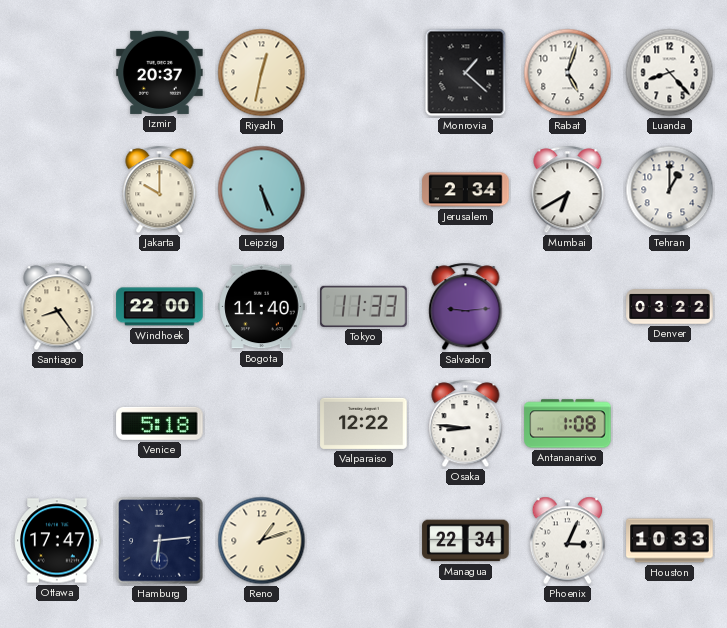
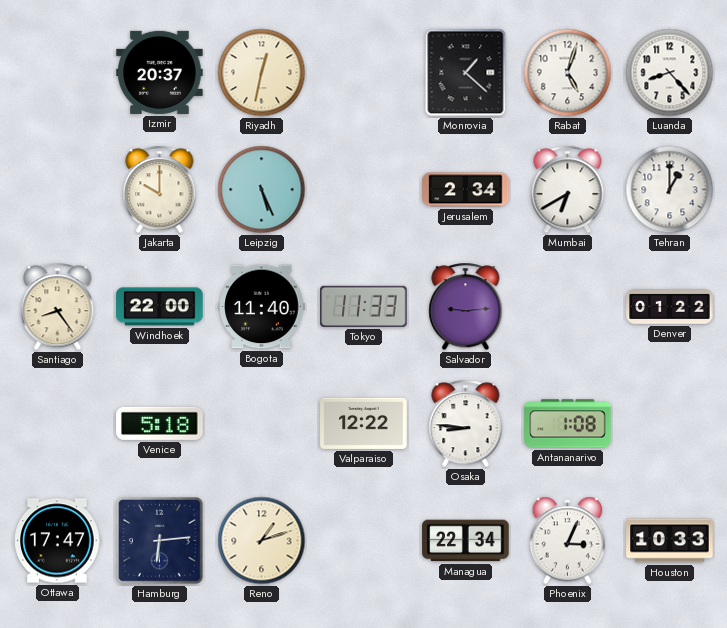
Denver: 03:22 -> 01:22
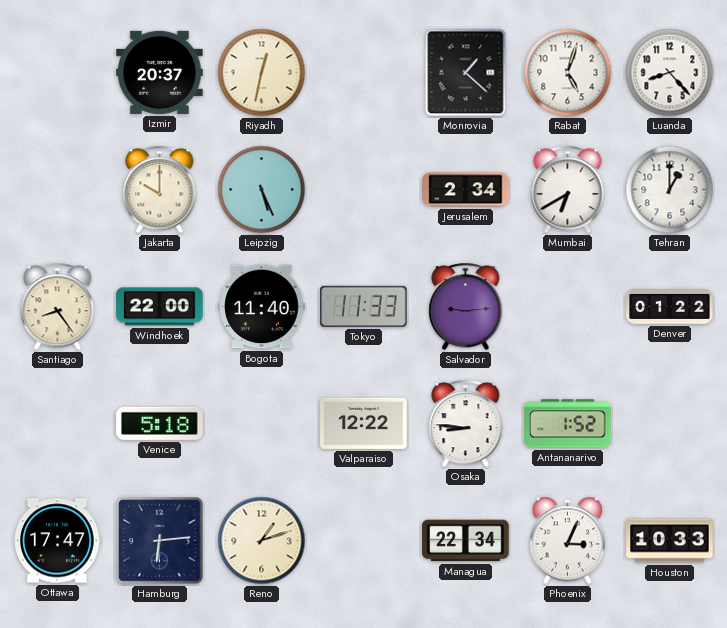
Antananarivo: 1:08 -> 1:52
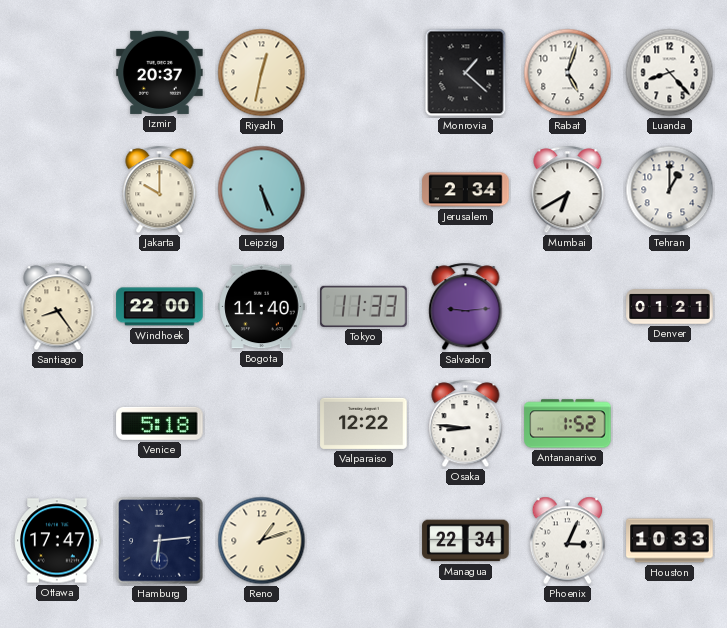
Denver: 01:22 -> 01:21
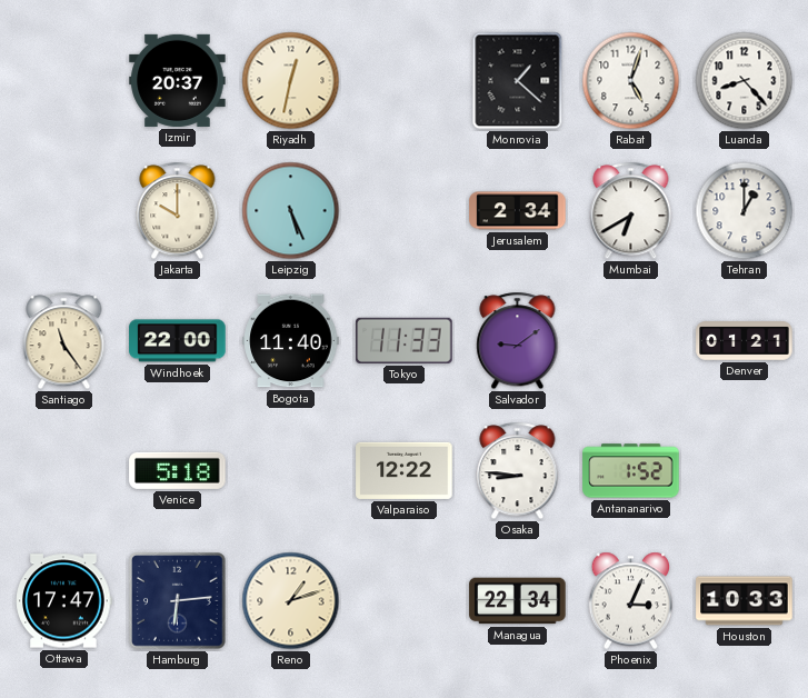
Santiago: 8:24 -> 11:24
Salvador: 9:14 -> 9:09
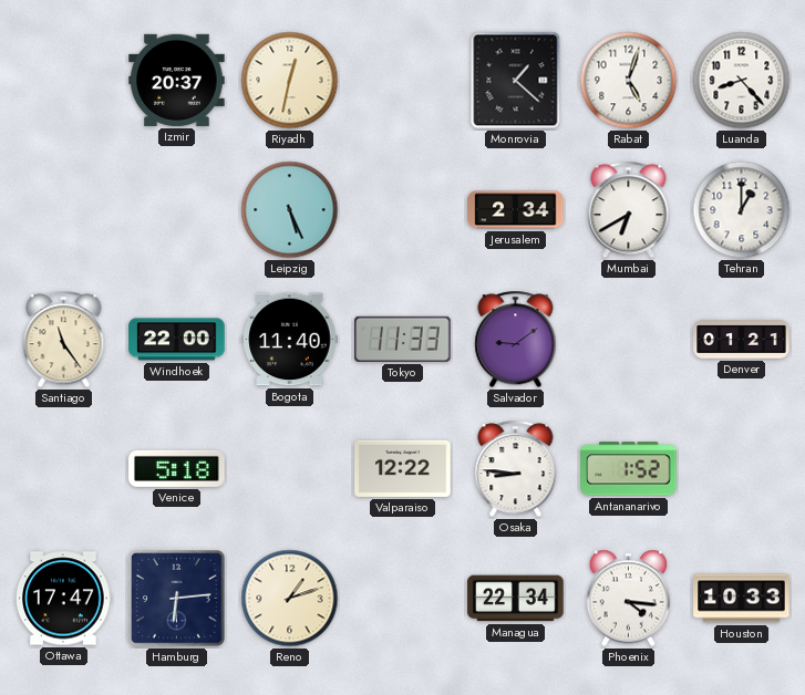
Jakarta: 10:00 -> none
Phoenix: 3:04 -> 4:16
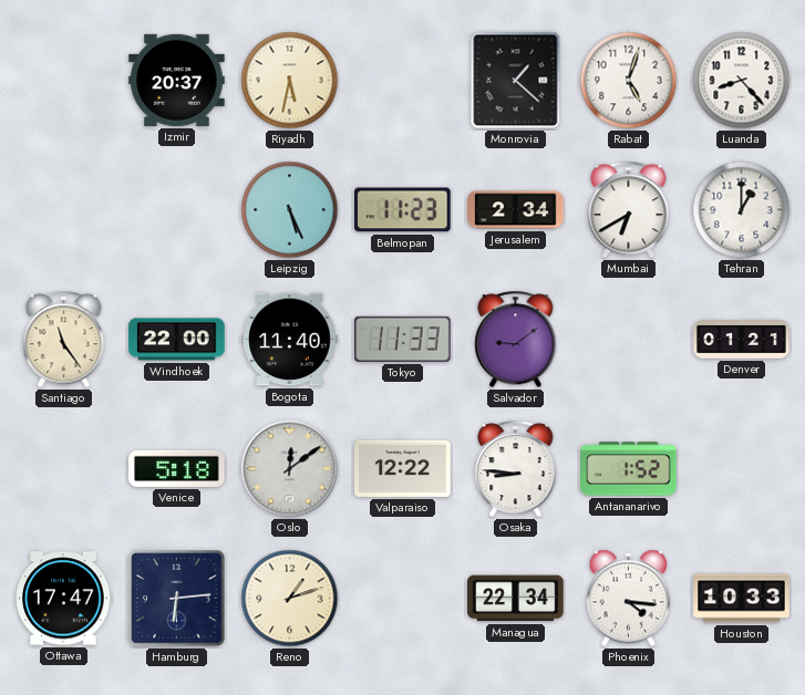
Riyadh: 12:32 -> 5:32
Belmopan: none -> 11:23
Oslo: none -> 12:09
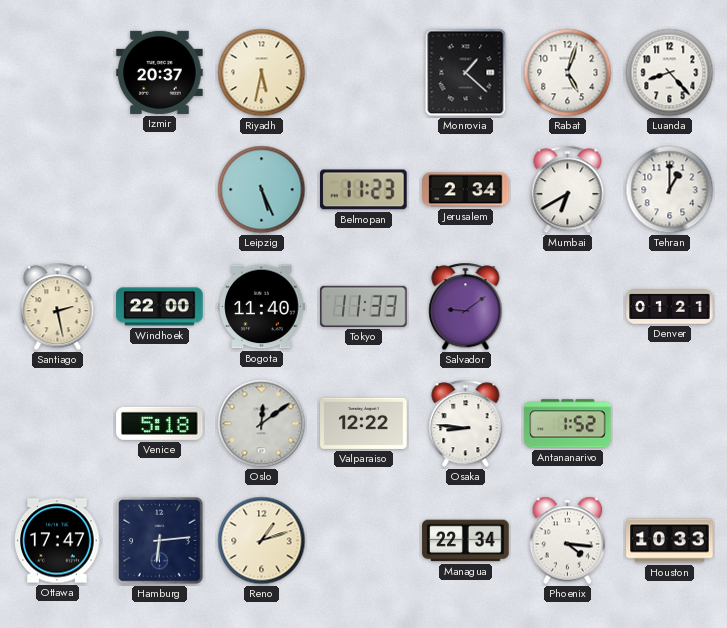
Santiago: 11:24 -> 2:28
